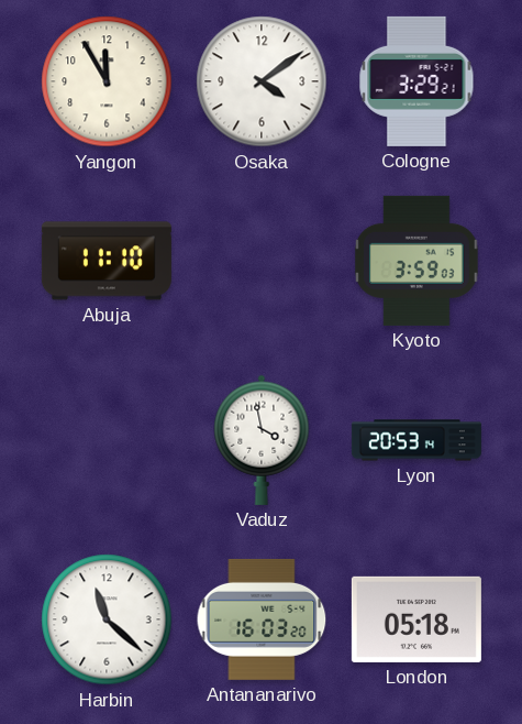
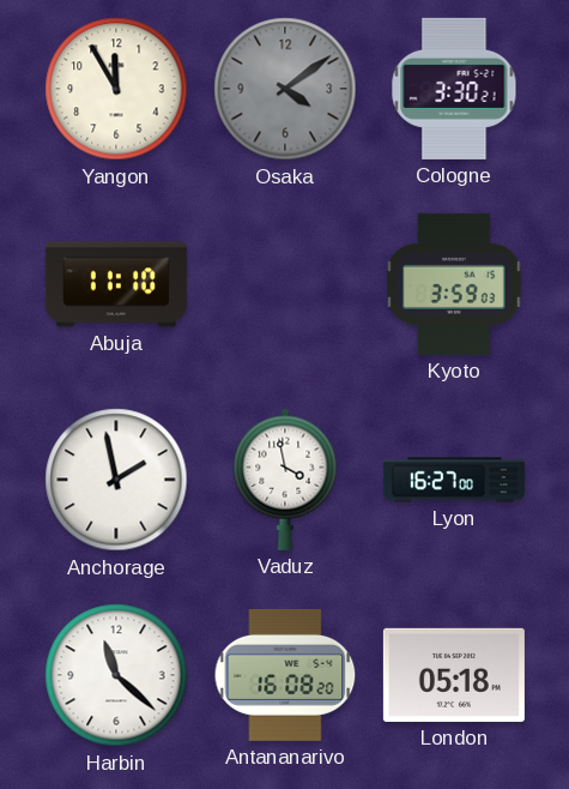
Osaka dial: white -> grey
Cologne: 3:29 -> 3:30
Anchorage: none -> 1:58
Lyon: 20:53 -> 16:27
Antananarivo: 16:03 -> 16:08
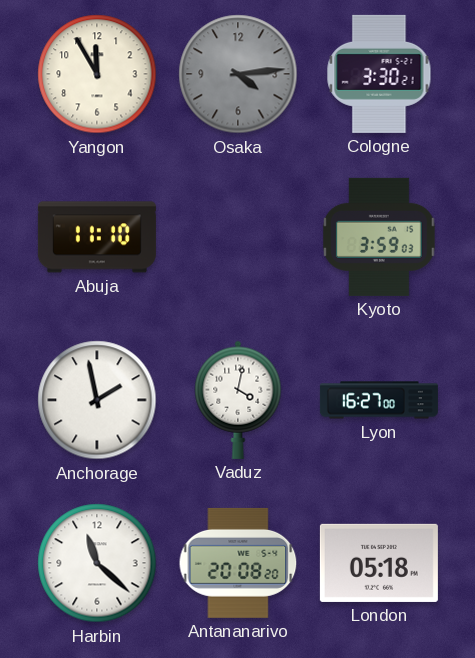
Osaka: 4:09 -> 4:14
Vaduz: 3:58 -> 4:02
Antananarivo: 16:08 -> 20:08
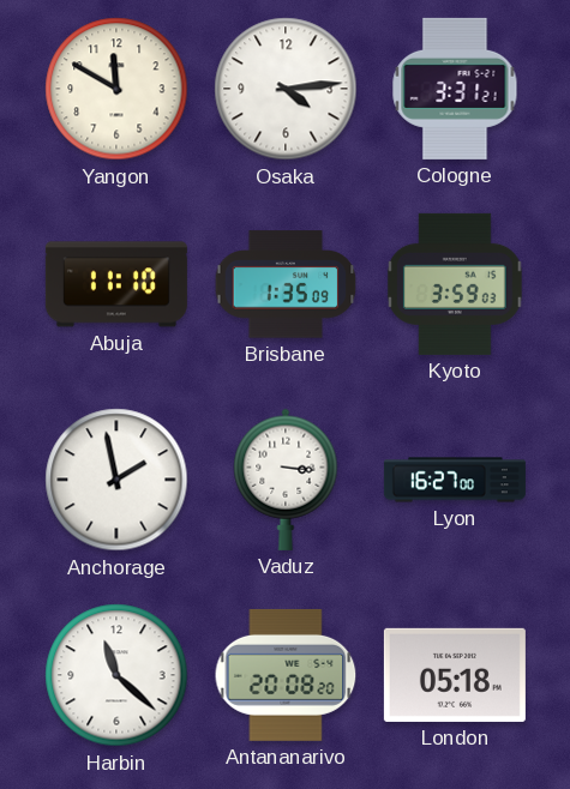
Yangon: 11:55 -> 11:50
Osaka dial: grey -> white
Cologne: 3:30 -> 3:31
Brisbane: none -> 1:35
Vaduz: 4:02 -> 3:16
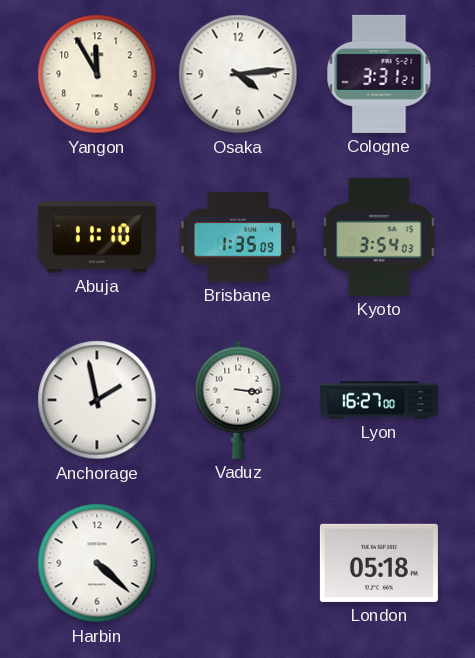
Yangon: 11:50 -> 11:55
Kyoto: 3:59 -> 3:54
Harbin: 11:22 -> 4:22
Antananarivo: 20:08 -> none
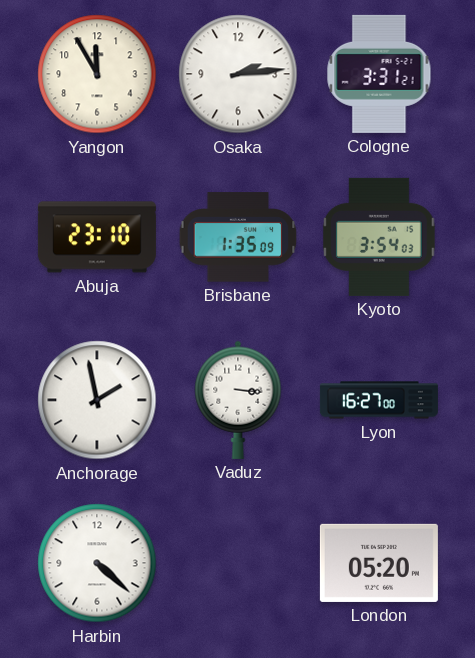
Osaka: 4:14 -> 2:14
Abuja: 11:10 -> 23:10
London: 05:18 -> 05:20
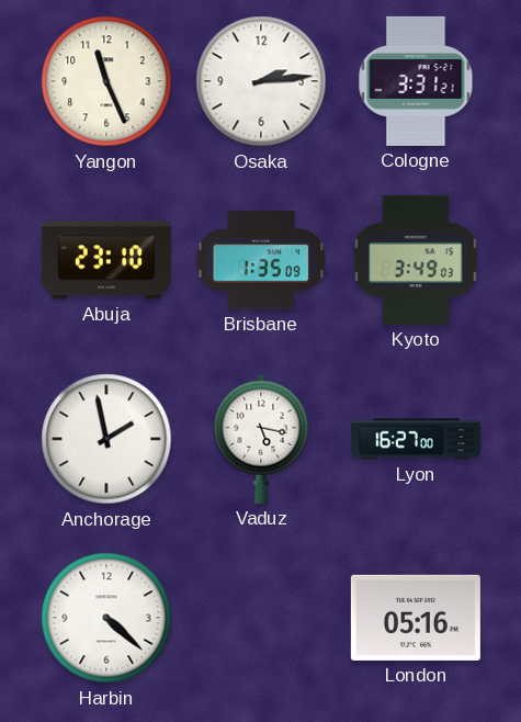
Yangon: 11:55 -> 11:26
Kyoto: 3:54 -> 3:49
Vaduz: 3:16 -> 5:17
London: 05:20 -> 05:16
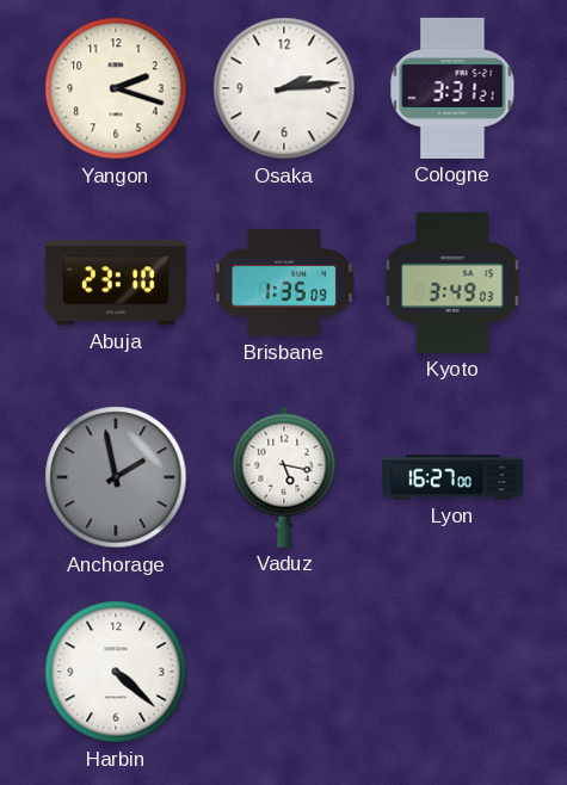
Yangon: 11:26 -> 2:18
Anchorage dial: white -> grey
London: 05:16 -> none
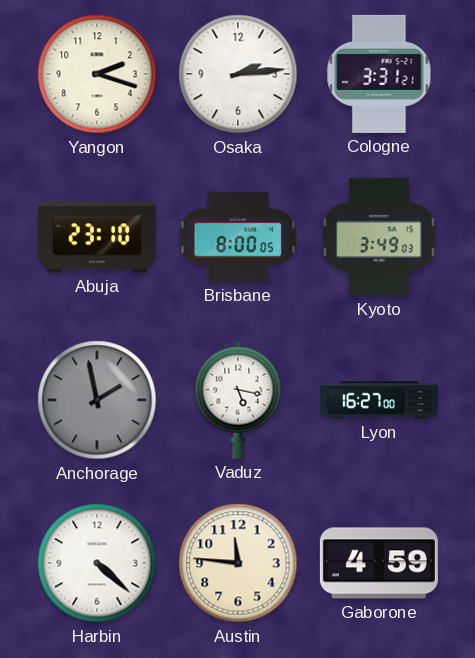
Brisbane: 1:35 -> 8:00
Austin: none -> 11:46
Gaborone: none -> 4:59
